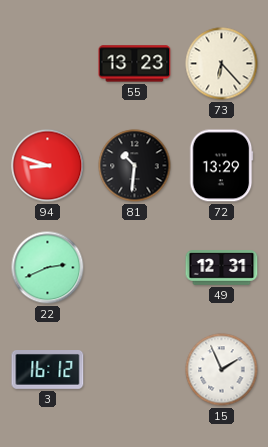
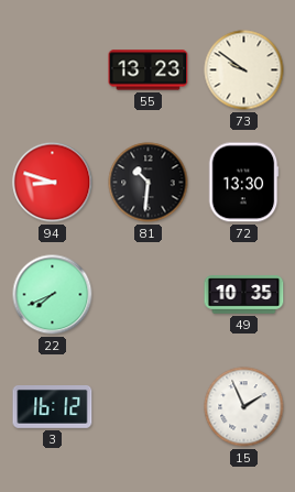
73: 6:23 -> 9:51
72: 13:29 -> 13:30
22: 2:41 -> 7:41
49: 12:31 -> 10:35
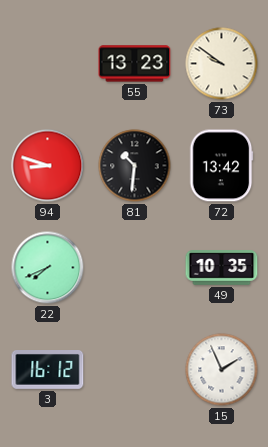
72: 13:30 -> 13:42
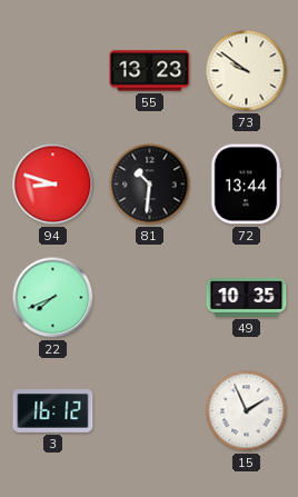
72: 13:42 -> 13:44
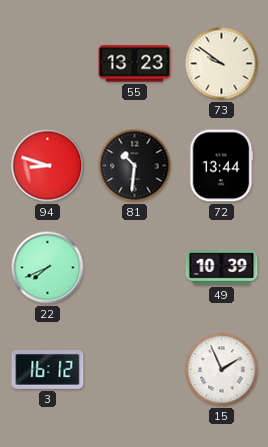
49: 10:35 -> 10:39
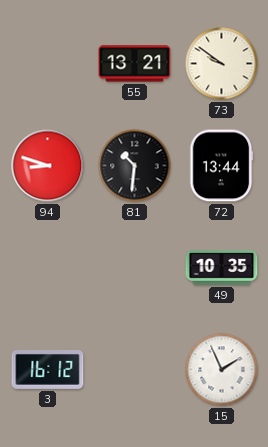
55: 13:23 -> 13:21
22: 7:41 -> none
49: 10:39 -> 10:35
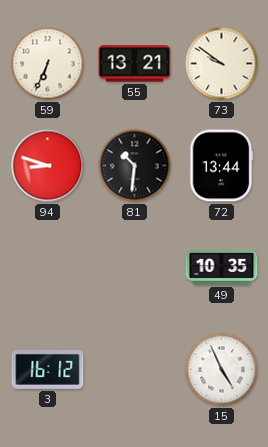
59: none -> 6:34
15: 1:56 -> 4:56
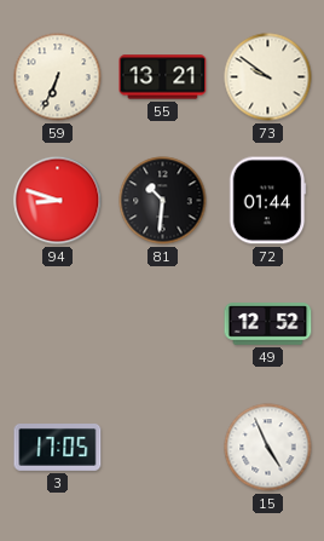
72: 13:44 -> 01:44
49: 10:35 -> 12:52
3: 16:12 -> 17:05
